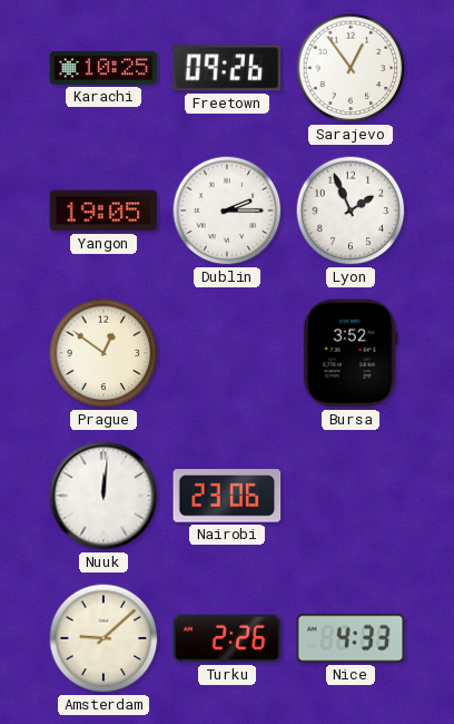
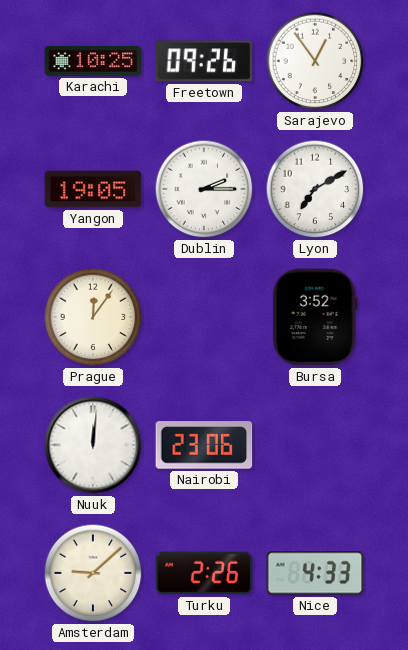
Lyon: 1:56 -> 7:10
Prague: 12:51 -> 12:06
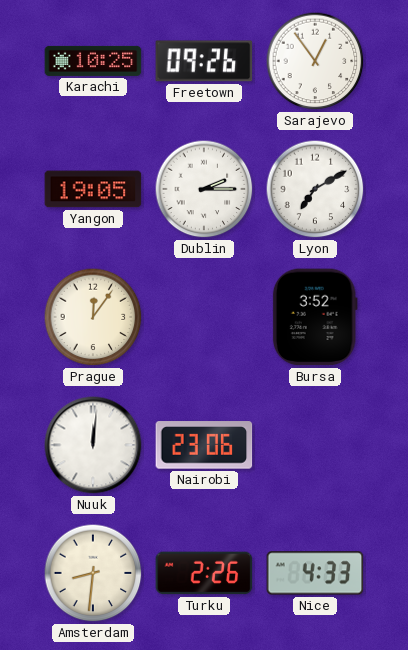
Amsterdam: 9:08 -> 8:31
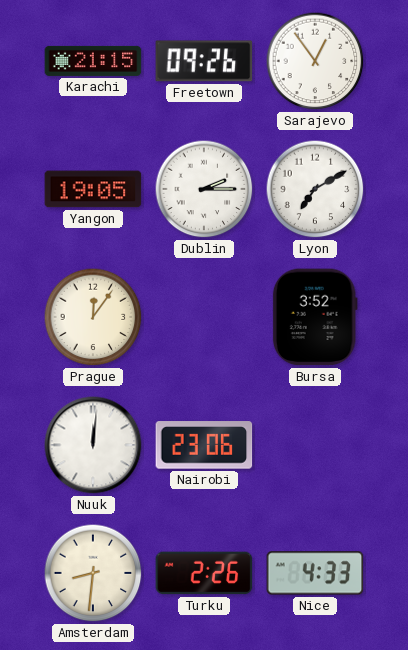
Karachi: 10:25 -> 21:15
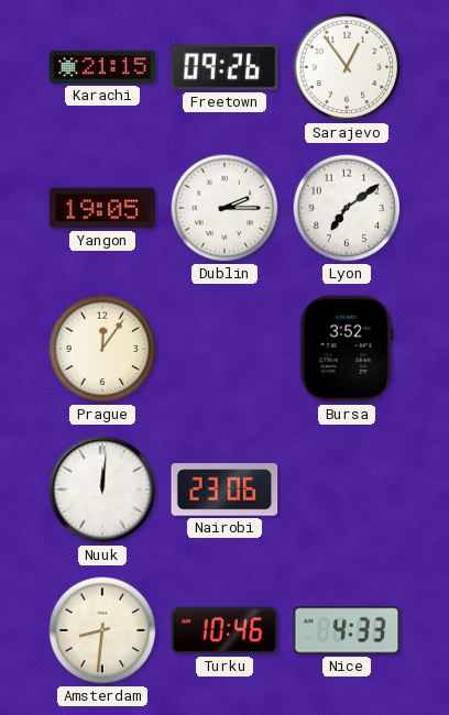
Lyon: 7:10 -> 7:09
Turku: 2:26 -> 10:46
